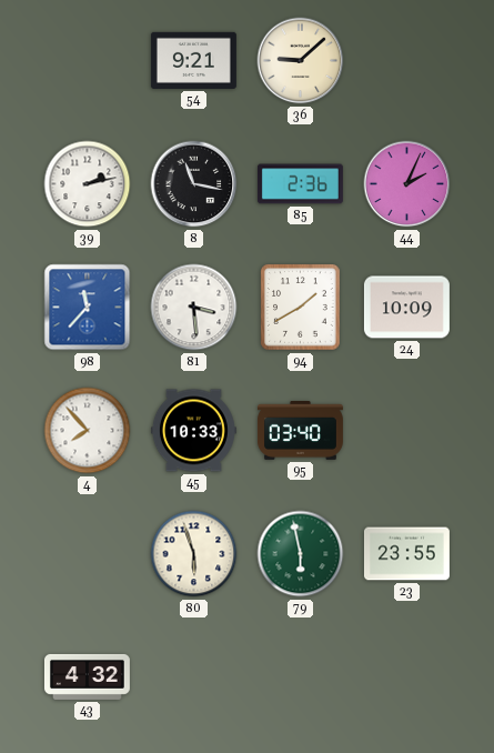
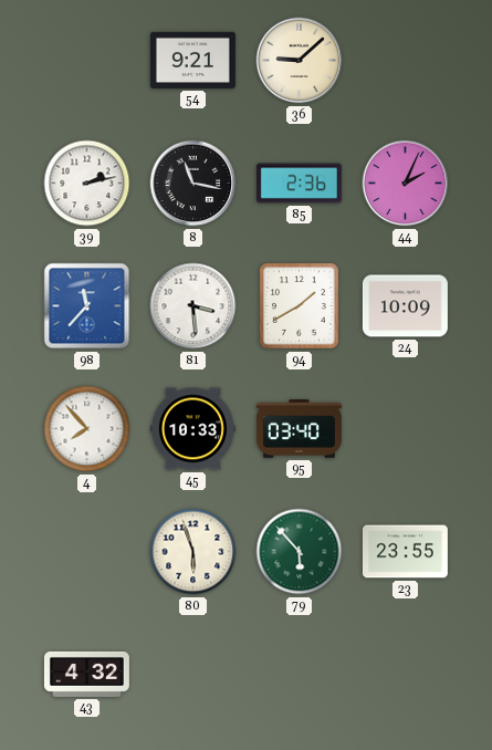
79: 5:58 -> 5:53
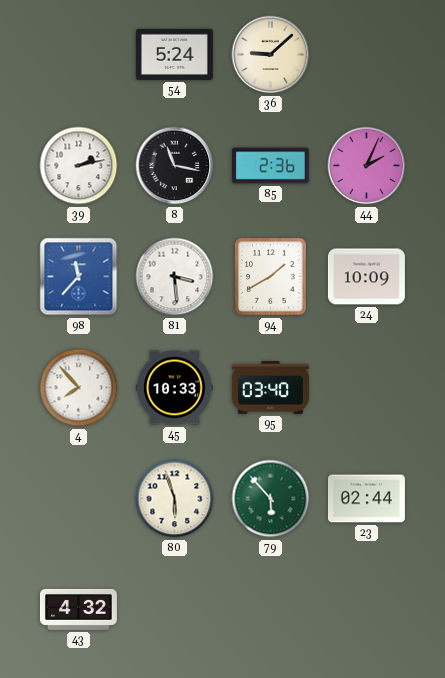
54: 9:21 -> 5:24
23: 23:55 -> 02:44
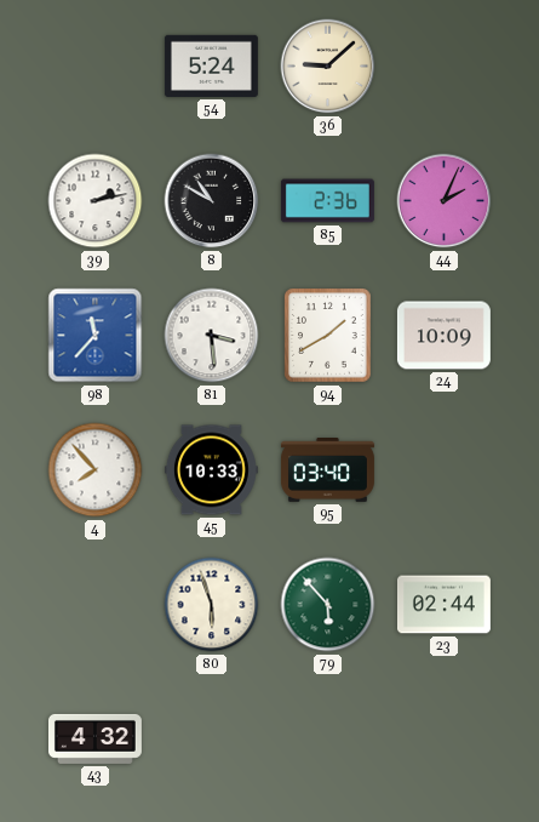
8: 11:17 -> 10:50
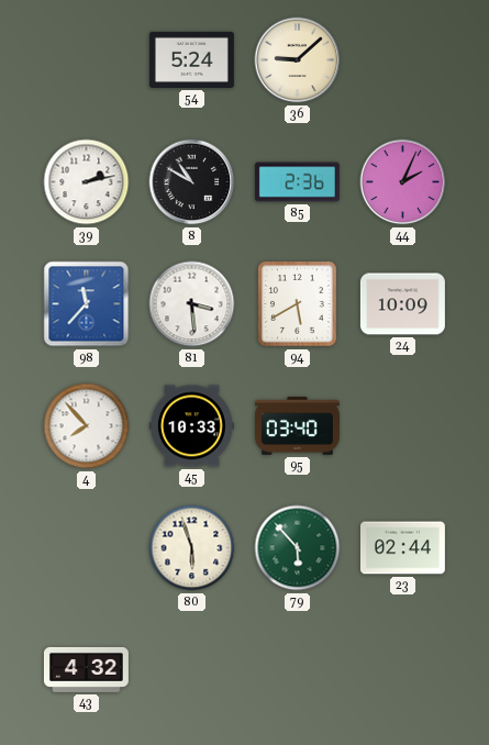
94: 1:40 -> 5:40
